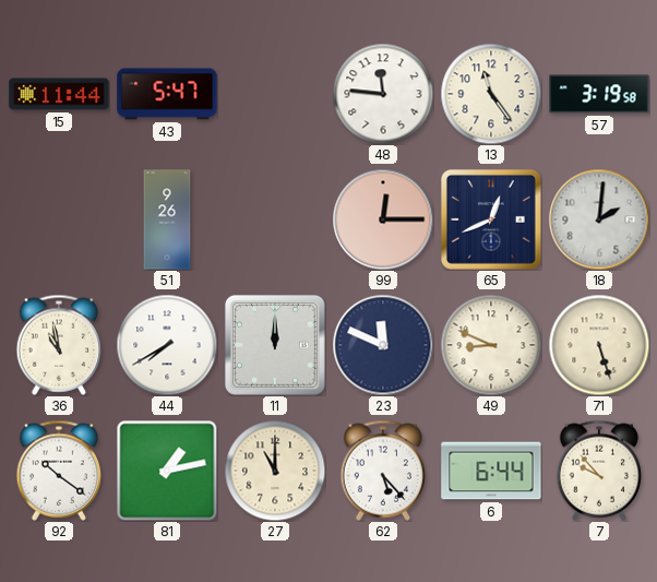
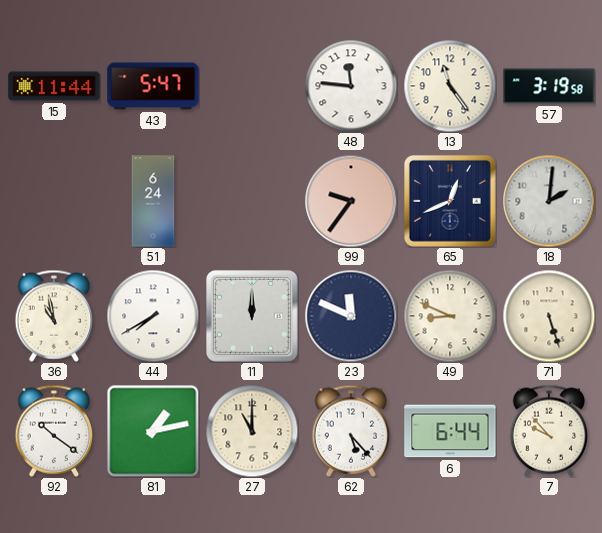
51: 9:26 -> 6:24
99: 12:15 -> 9:36
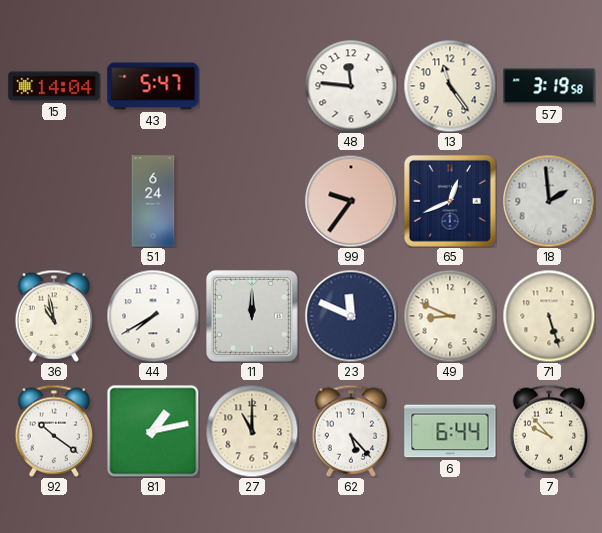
15: 11:44 -> 14:04
18: 2:01 -> 1:59
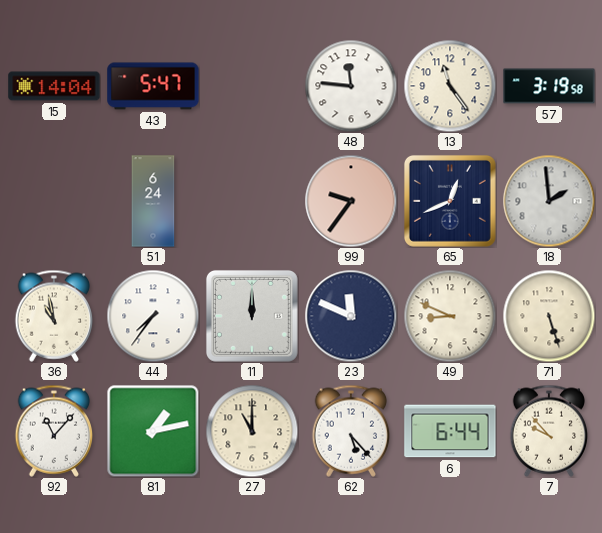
44: 7:40 -> 7:36
92: 10:21 -> 11:07
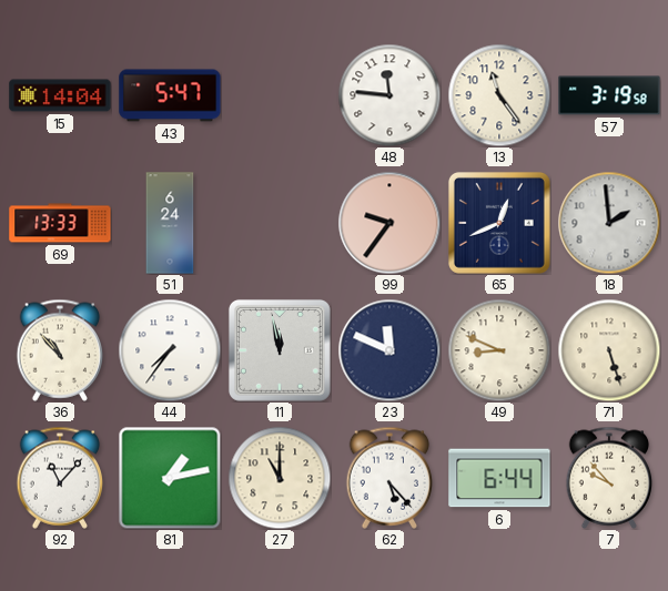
69: none -> 13:33
36: 10:58 -> 10:53
11: 12:00 -> 11:58
